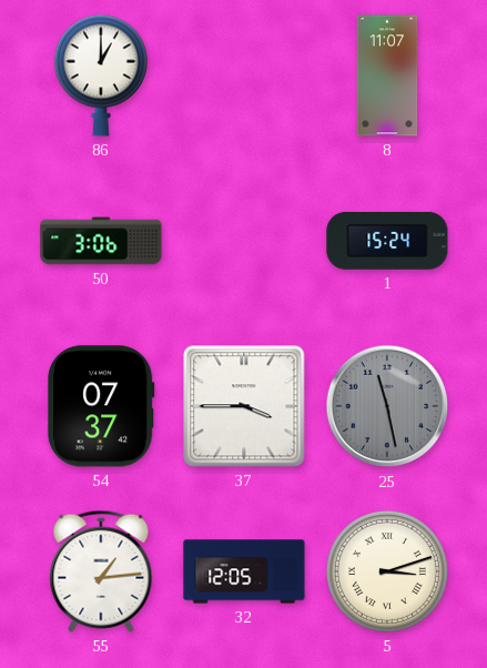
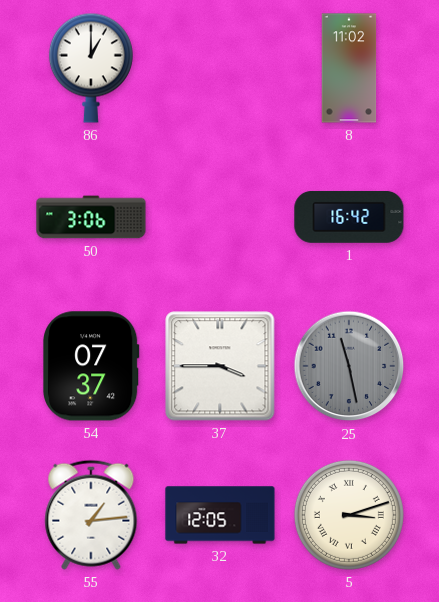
8: 11:07 -> 11:02
1: 15:24 -> 16:42
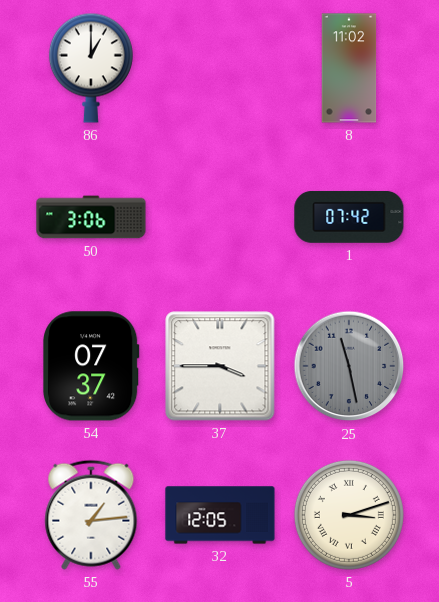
1: 16:42 -> 07:42
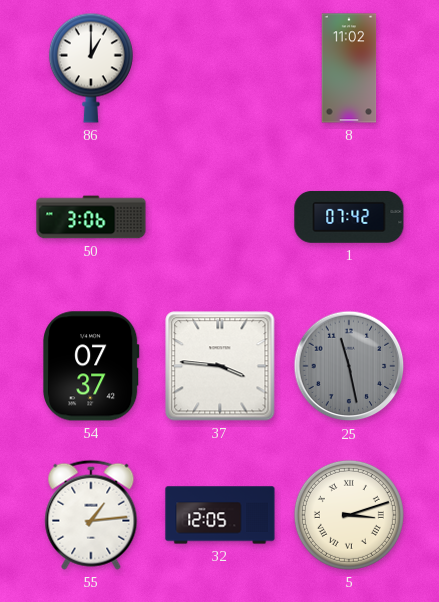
37: 3:45 -> 3:46
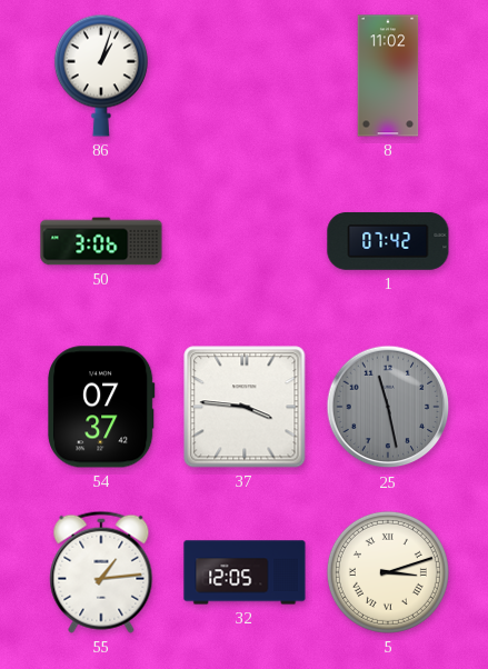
86: 1:00 -> 1:03
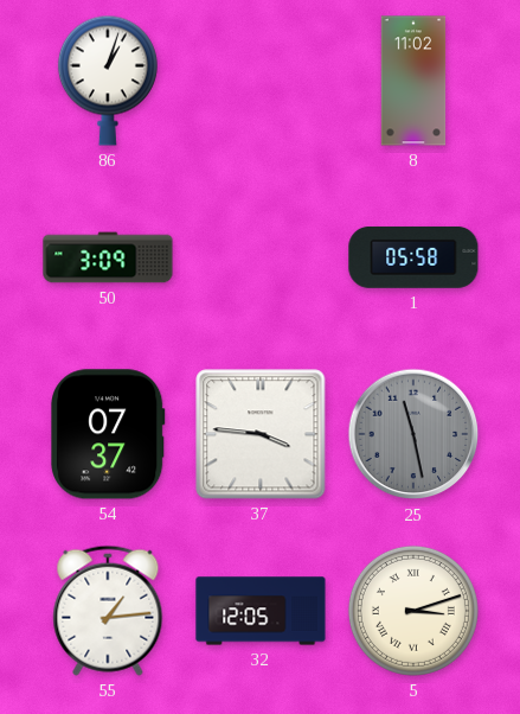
50: 3:06 -> 3:09
1: 07:42 -> 05:58
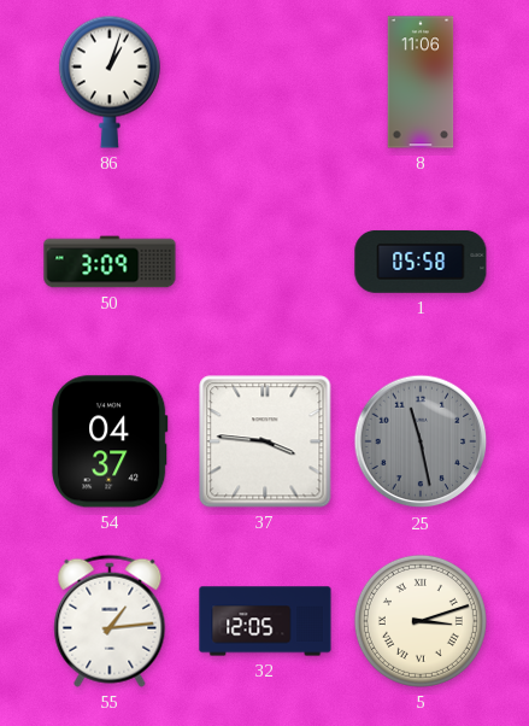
8: 11:02 -> 11:06
54: 07:37 -> 04:37
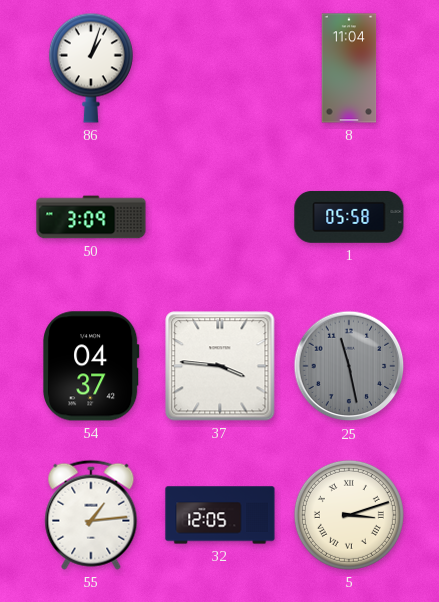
8: 11:06 -> 11:04
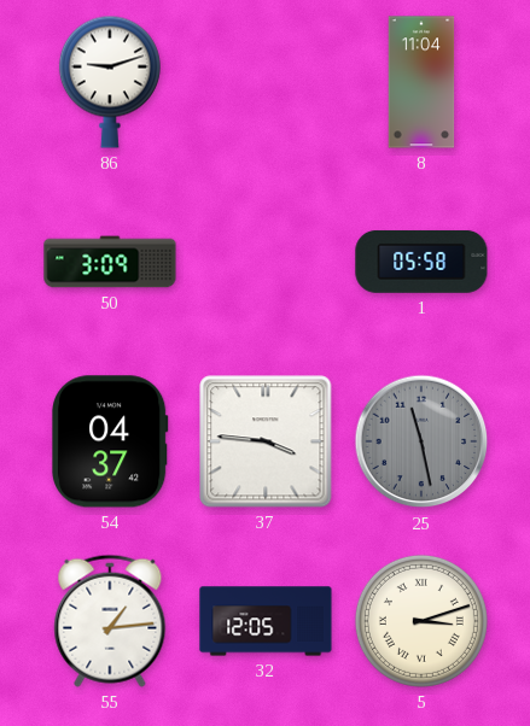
86: 1:03 -> 9:12
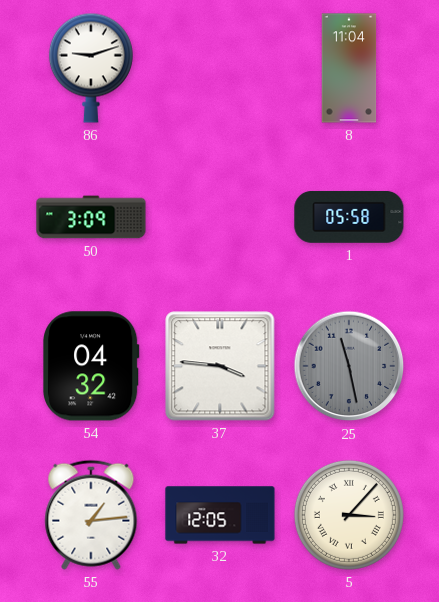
54: 04:37 -> 04:32
5: 3:12 -> 3:07
